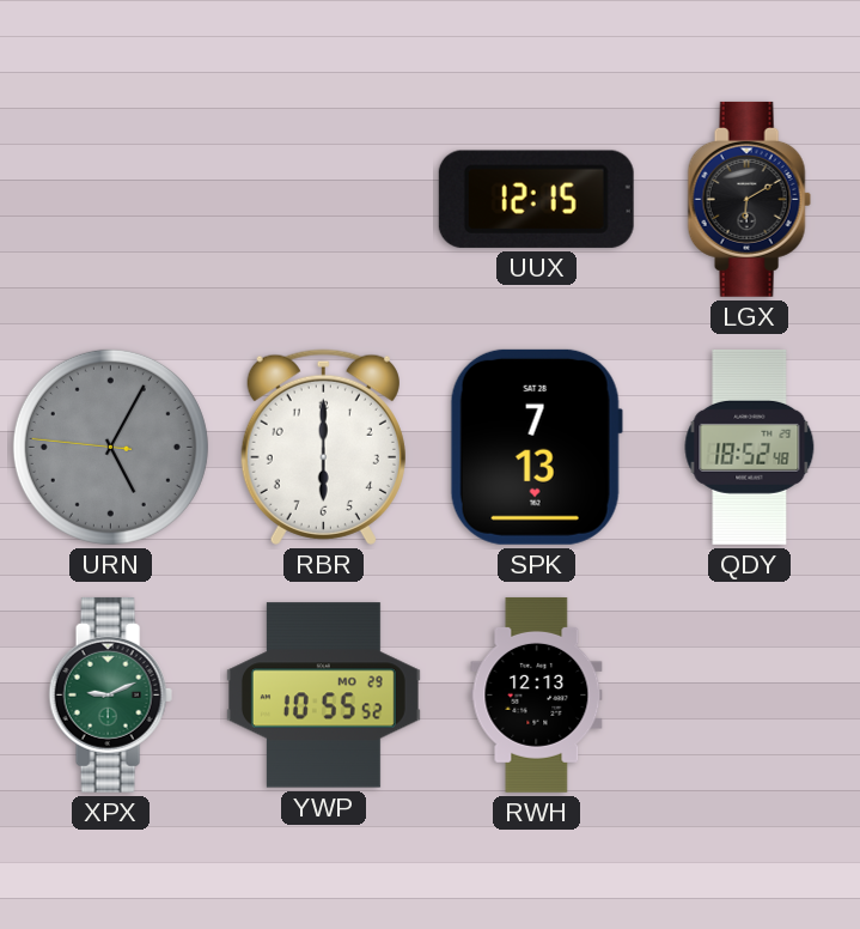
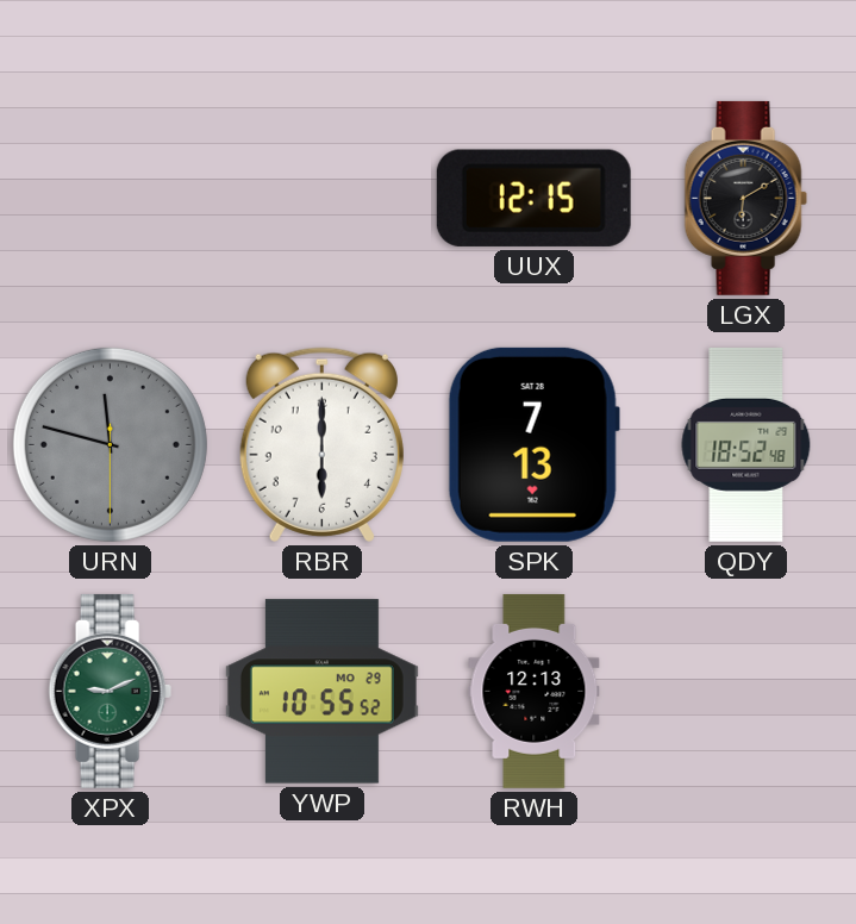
URN: 5:04 -> 11:47
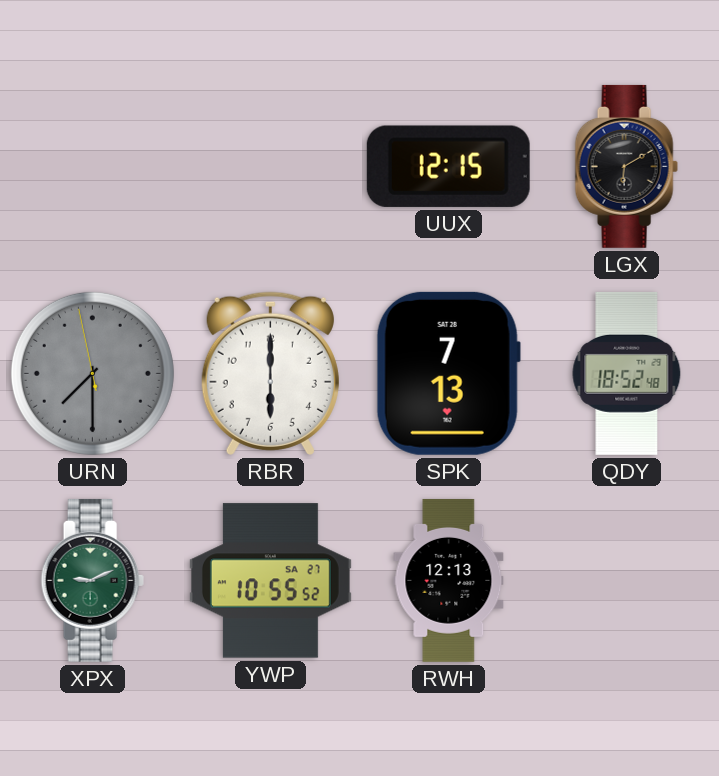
URN: 11:47 -> 7:29
YWP date: MO 29 -> SA 27
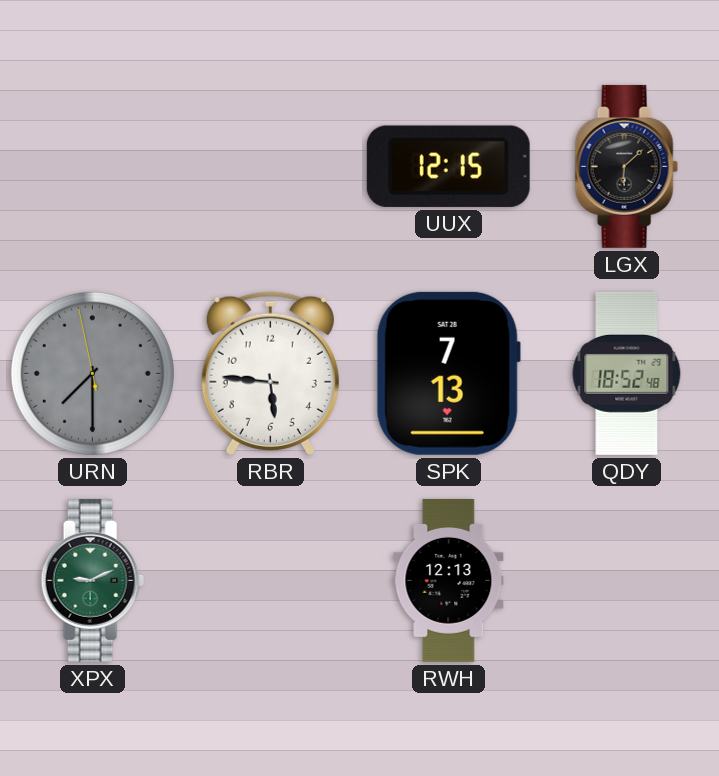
LGX: 6:10 -> 6:08
RBR: 6:00 -> 5:46
YWP: 10:55 -> none
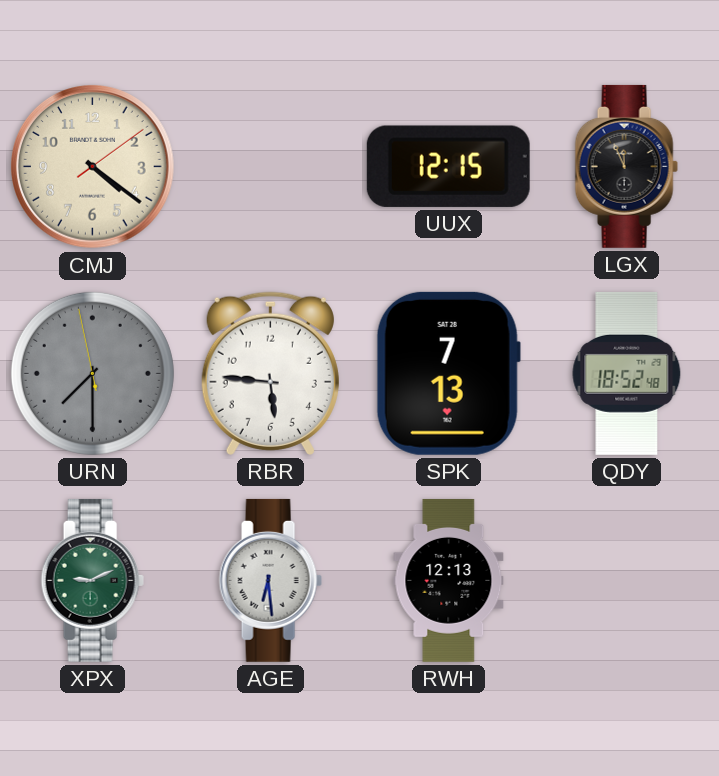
CMJ: none -> 4:21
LGX: 6:08 -> 11:56
AGE: none -> 6:29
